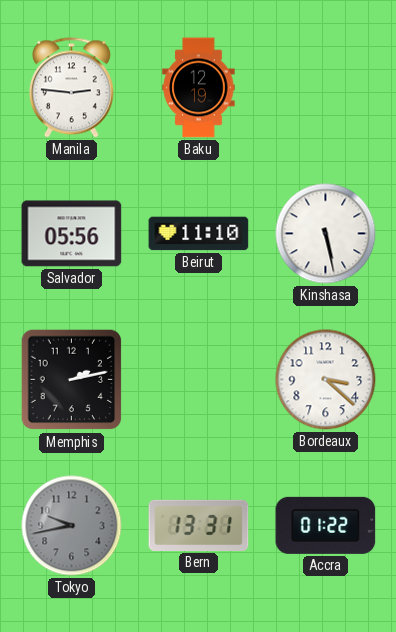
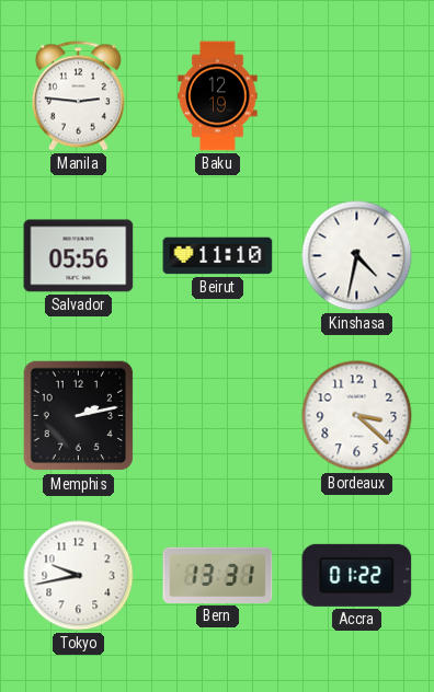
Kinshasa: 5:28 -> 4:32
Tokyo dial: grey -> white
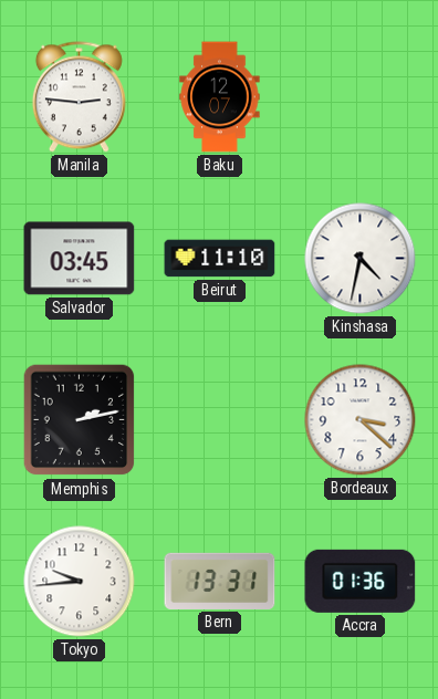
Baku: 12:19 -> 12:07
Salvador: 05:56 -> 03:45
Tokyo: 9:43 -> 9:44
Accra: 01:22 -> 01:36
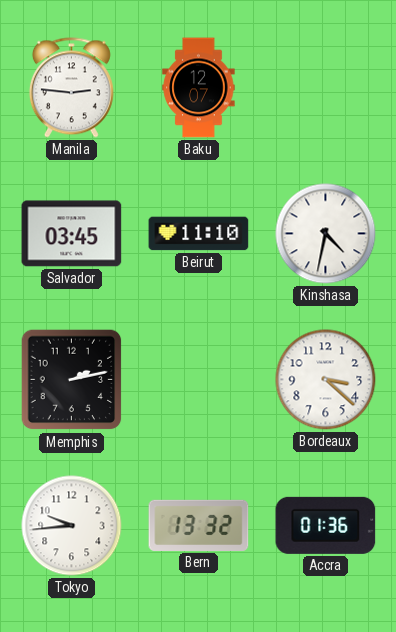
Bern: 13:31 -> 13:32
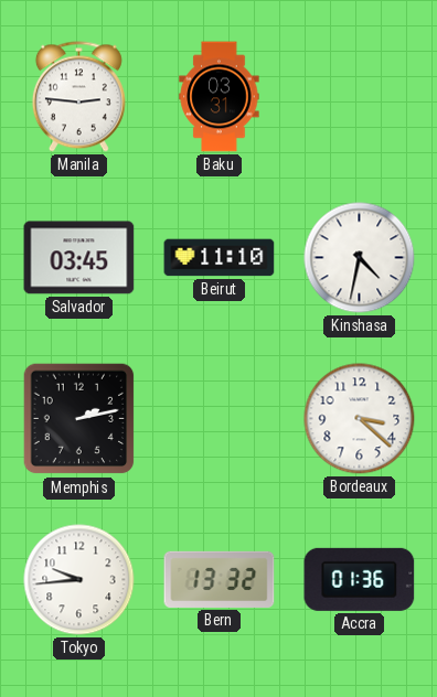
Baku: 12:07 -> 03:31
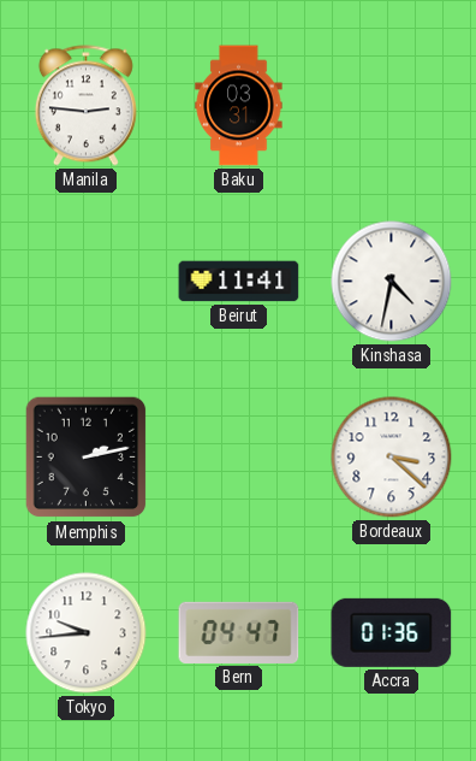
Salvador: 03:45 -> none
Beirut: 11:10 -> 11:41
Bern: 13:32 -> 04:47
